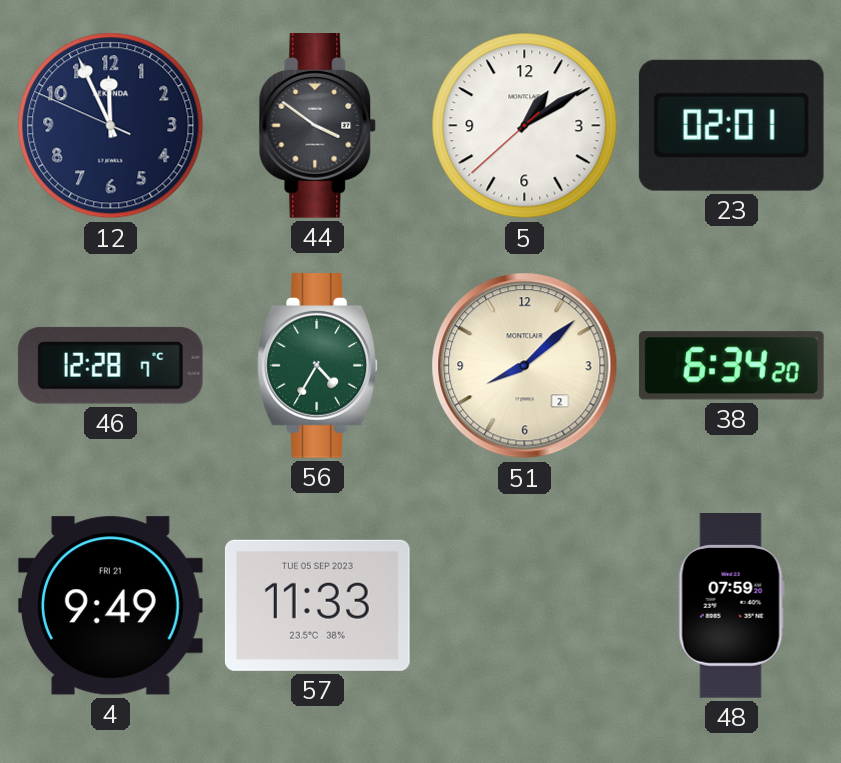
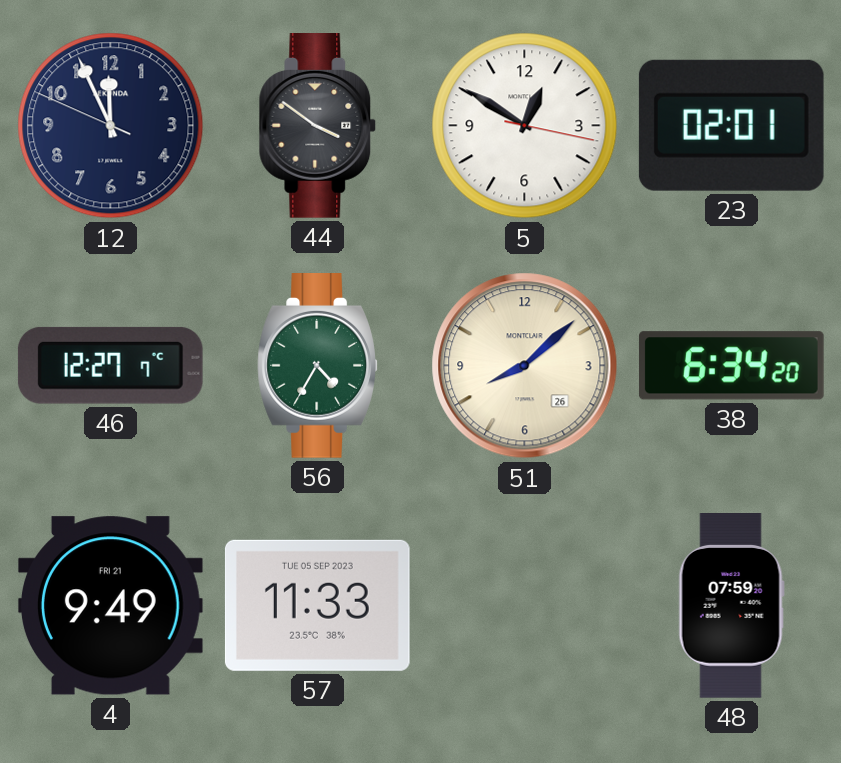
5: 1:09 -> 12:50
46: 12:28 -> 12:27
51 date: 2 -> 26
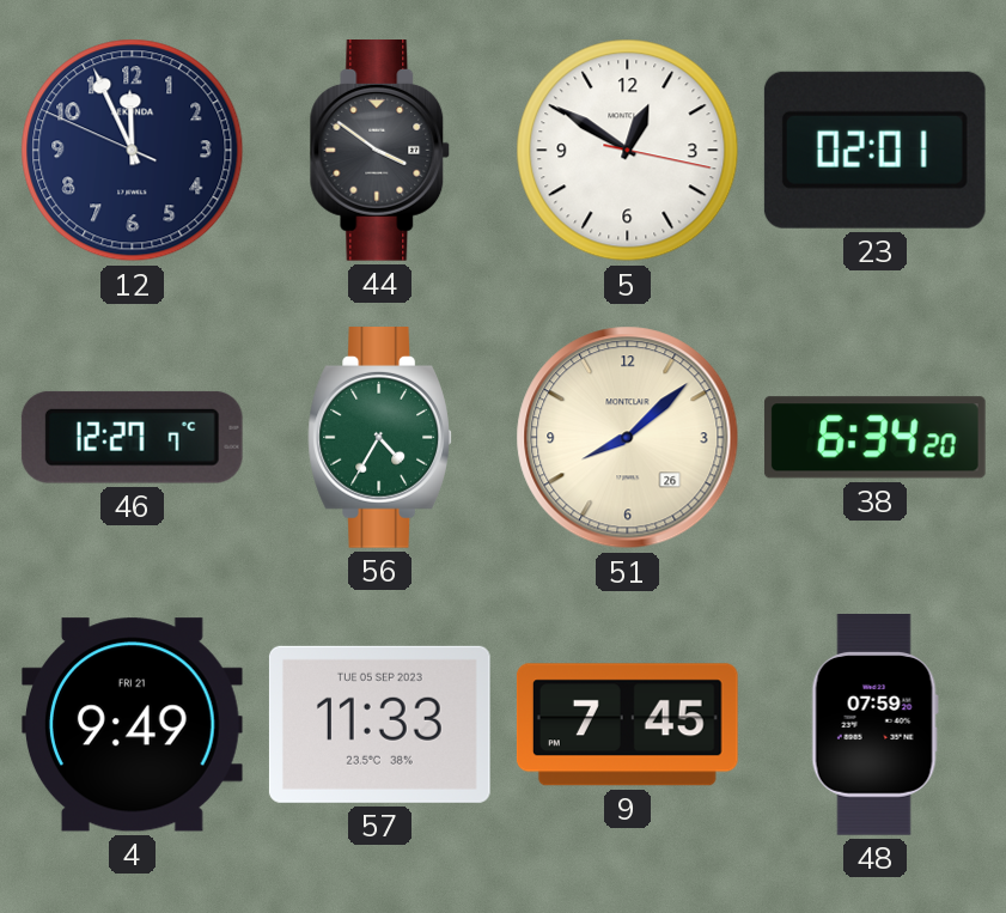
9: none -> 7:45
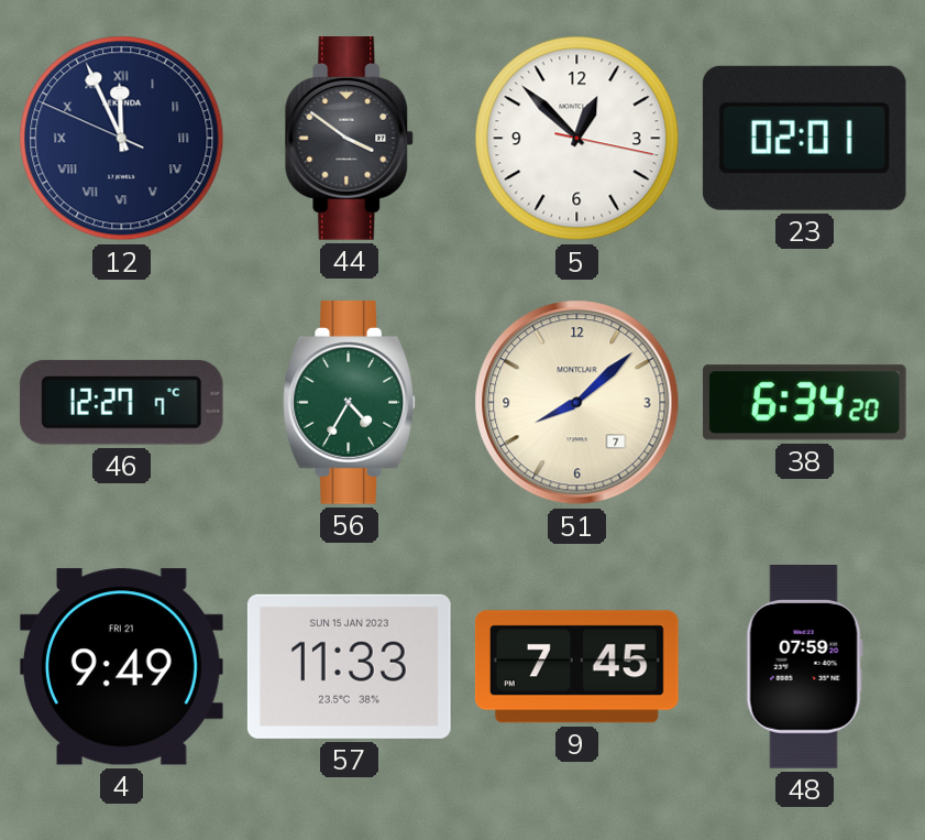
12 numerals: Arabic -> Roman
5: 12:50 -> 12:52
51 date: 26 -> 7
57 date: TUE 05 SEP 2023 -> SUN 15 JAN 2023
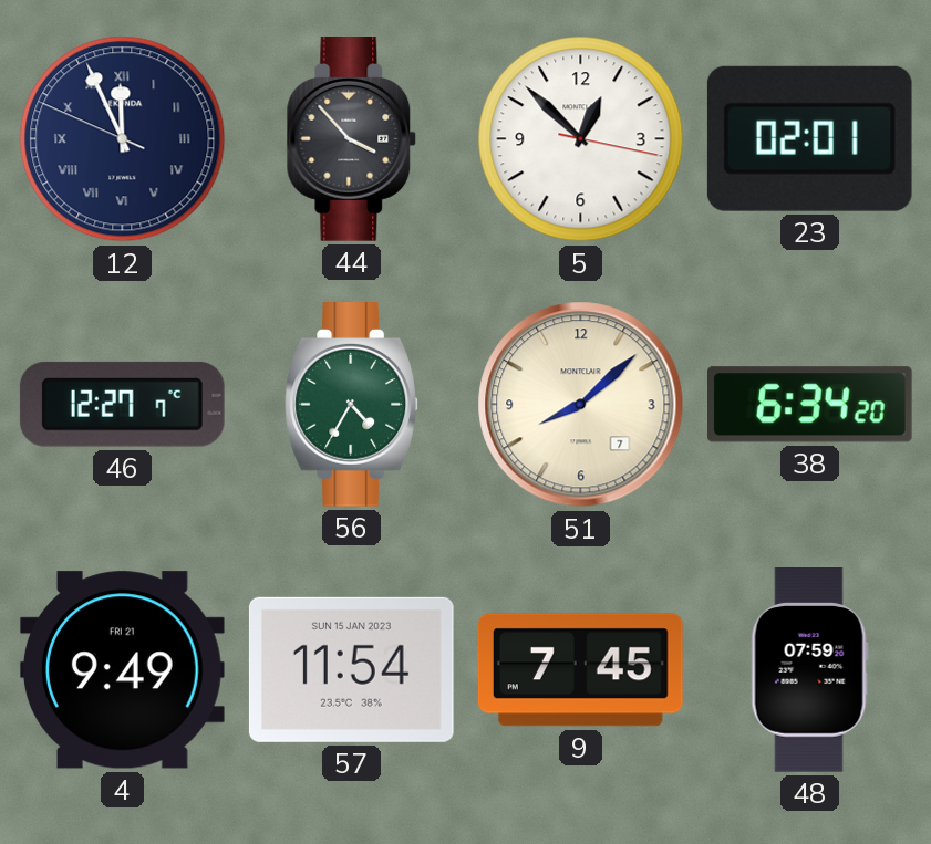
44: 3:51 -> 3:53
57: 11:33 -> 11:54
